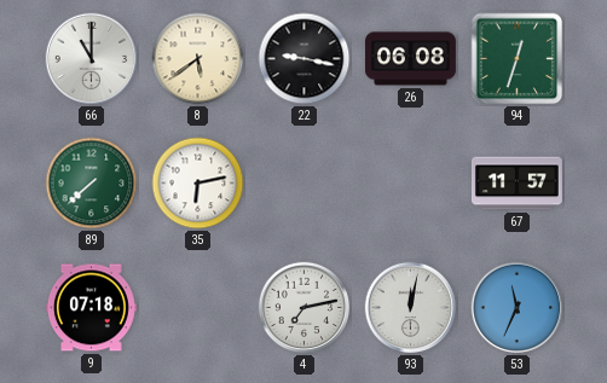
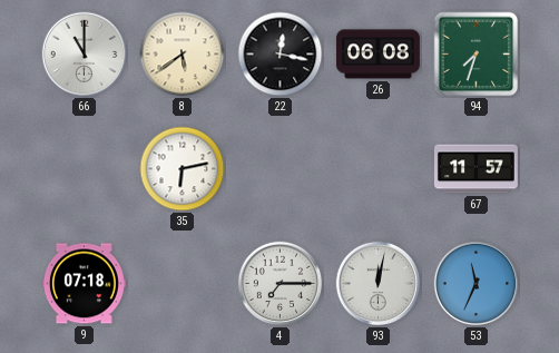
22: 9:17 -> 12:17
94: 12:33 -> 7:33
89: 7:38 -> none
4: 7:13 -> 7:15
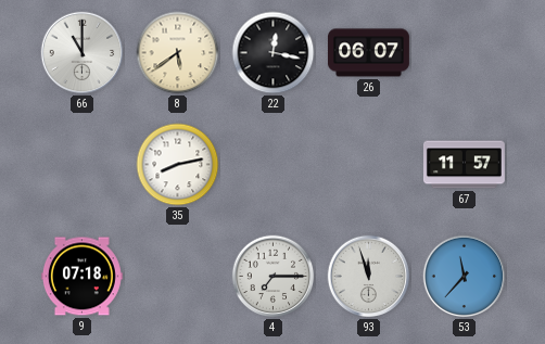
26: 06:08 -> 06:07
94: 7:33 -> none
35: 6:13 -> 8:13
93: 12:02 -> 11:57
53: 11:34 -> 11:37
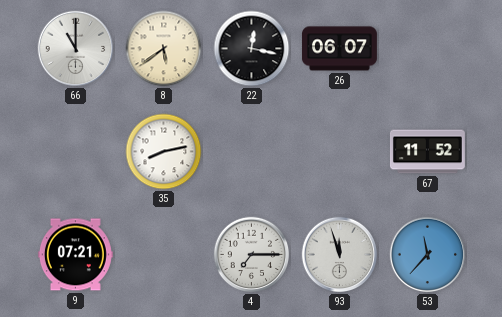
67: 11:57 -> 11:52
9: 07:18 -> 07:21
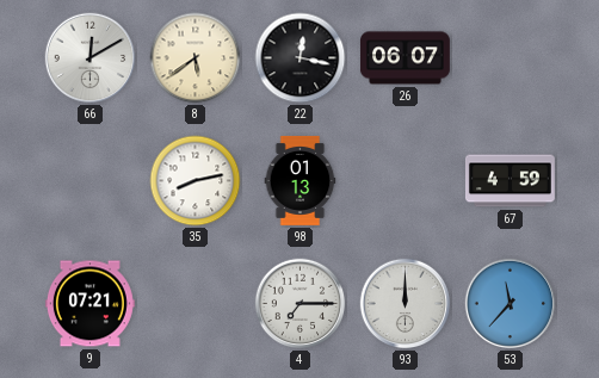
66: 11:00 -> 12:10
98: none -> 01:13
67: 11:52 -> 4:59
93: 11:57 -> 12:00
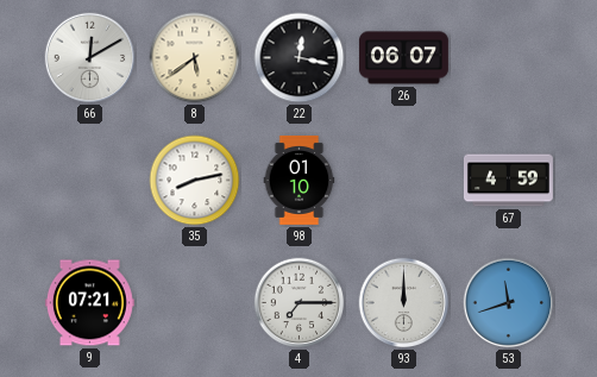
98: 01:13 -> 01:10
53: 11:37 -> 11:42
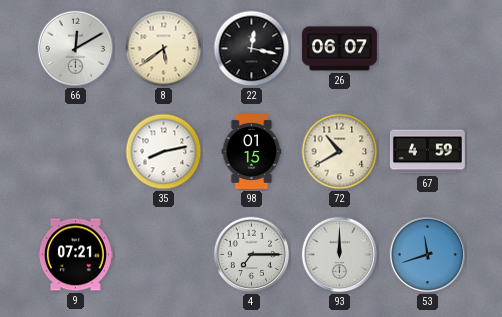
98: 01:10 -> 01:15
72: none -> 10:40
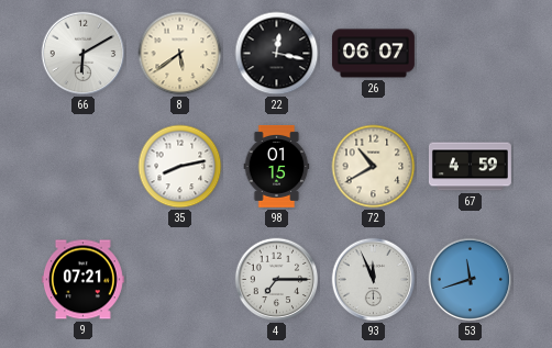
66: 12:10 -> 6:10
93: 12:00 -> 11:56
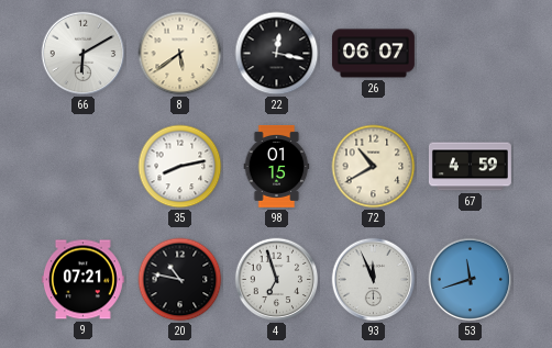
20: none -> 10:47
4: 7:15 -> 6:57
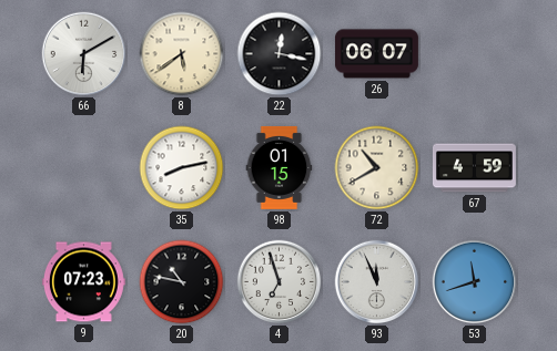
9: 07:21 -> 07:23
